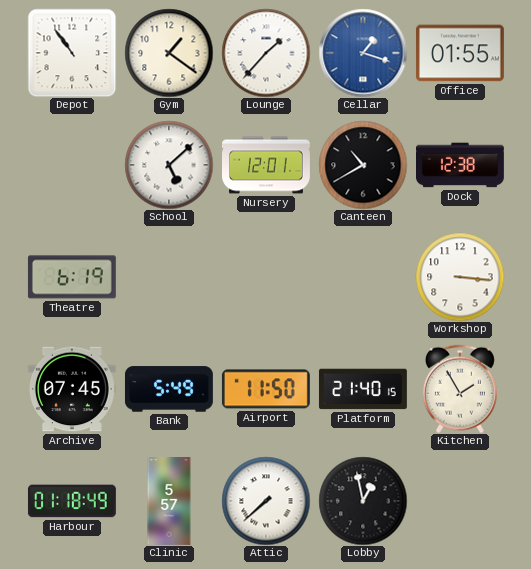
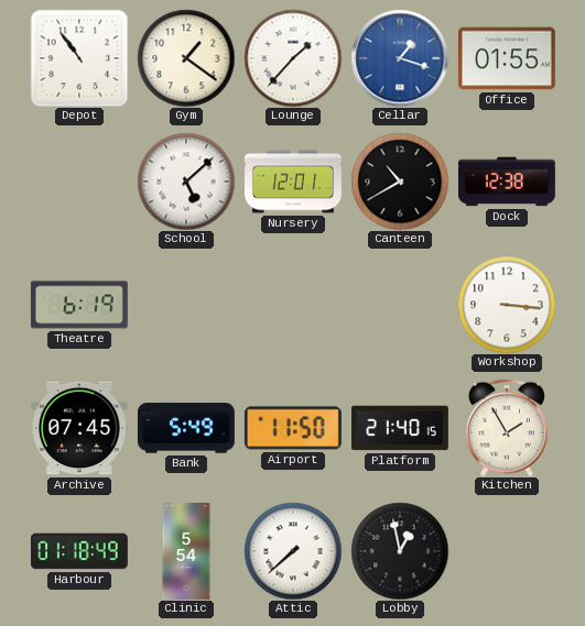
Clinic: 5:57 -> 5:54
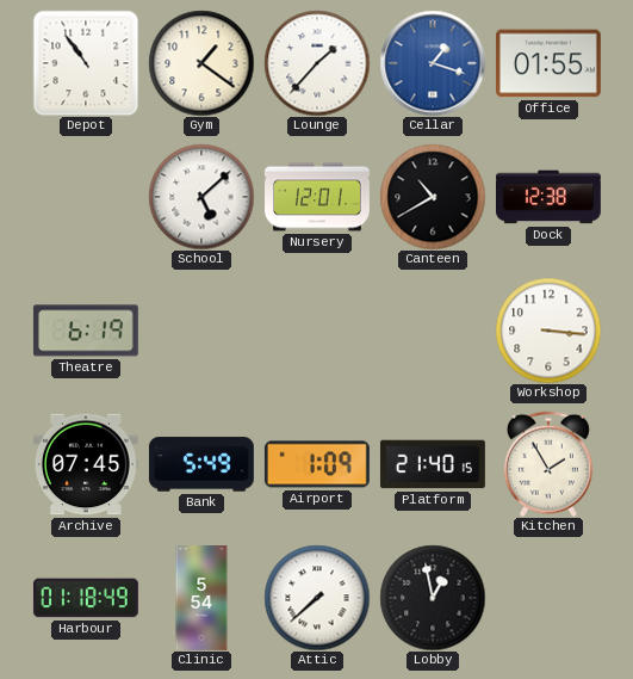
Airport: 11:50 -> 1:09
